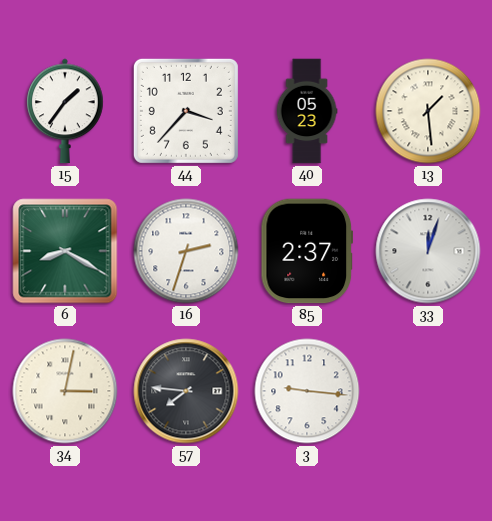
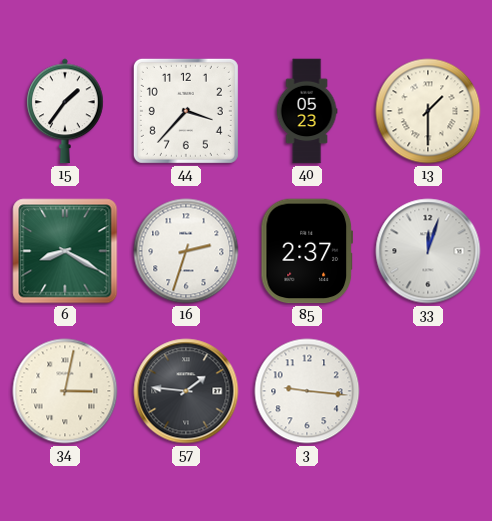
13: 1:29 -> 1:30
57: 7:46 -> 1:46
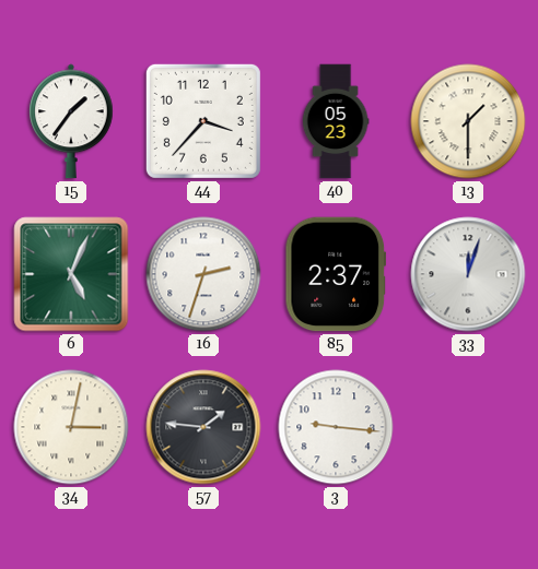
6: 8:20 -> 5:04
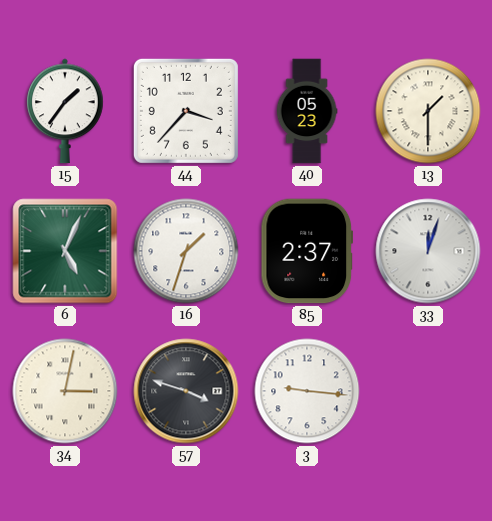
16: 2:33 -> 1:33
57: 1:46 -> 3:48
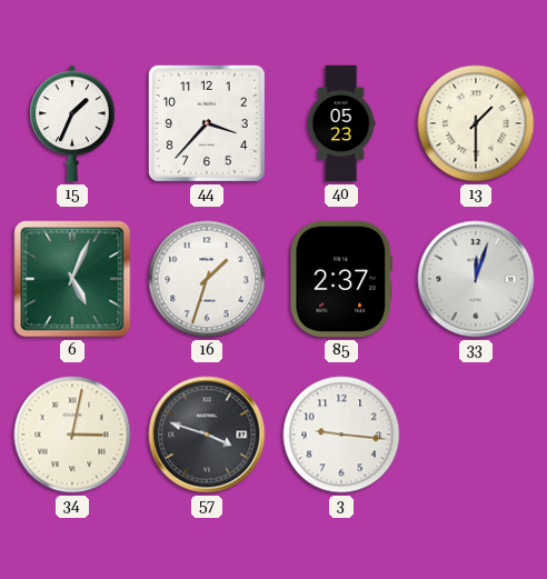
15: 1:36 -> 1:34
